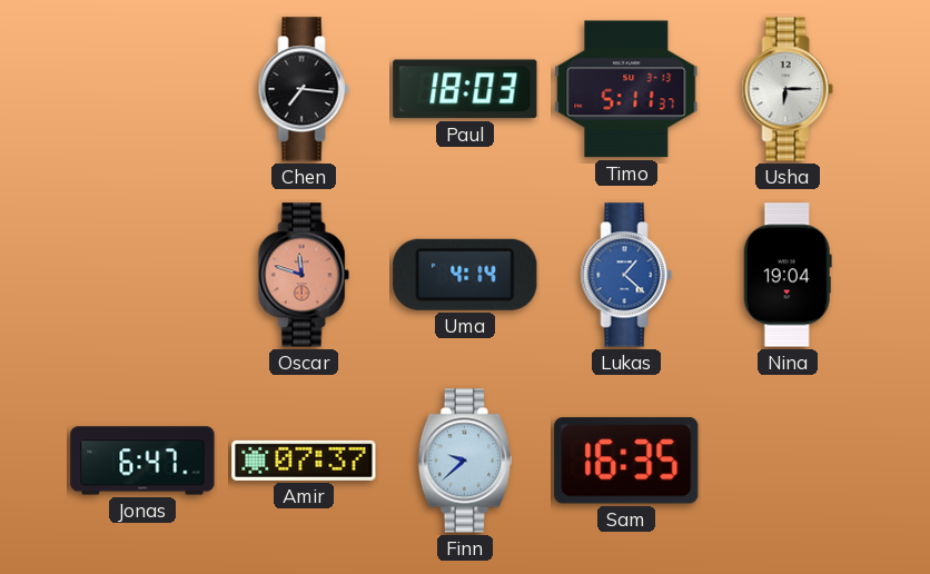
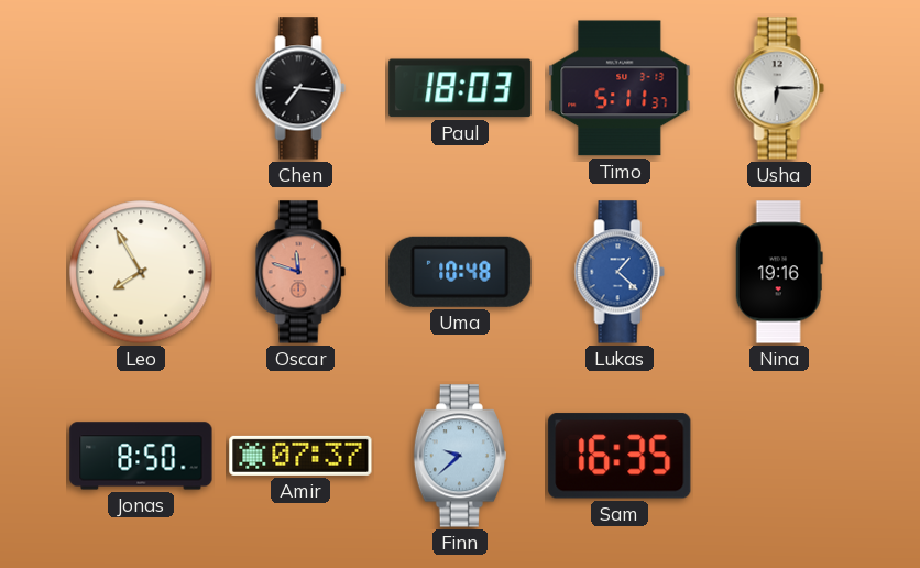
Leo: none -> 7:55
Uma: 4:14 -> 10:48
Nina: 19:04 -> 19:16
Jonas: 6:47 -> 8:50
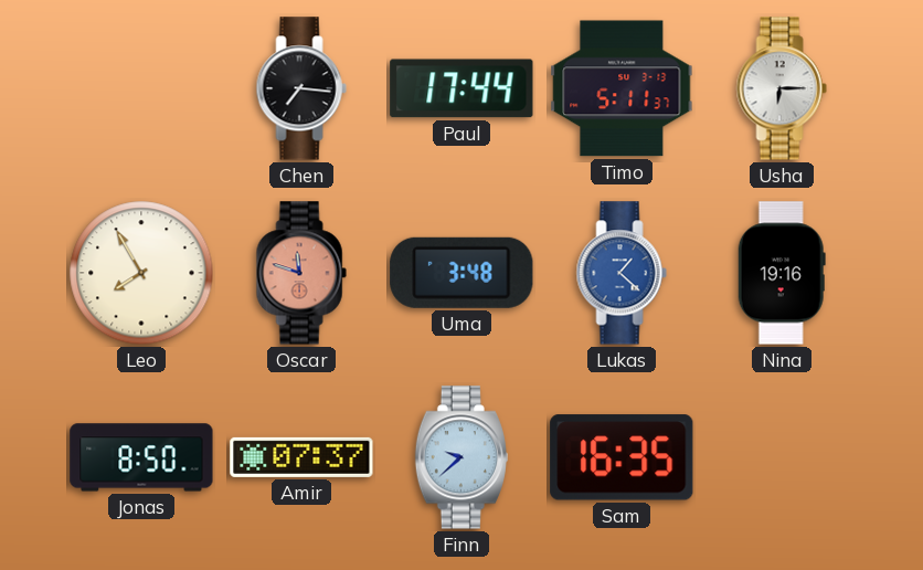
Paul: 18:03 -> 17:44
Uma: 10:48 -> 3:48
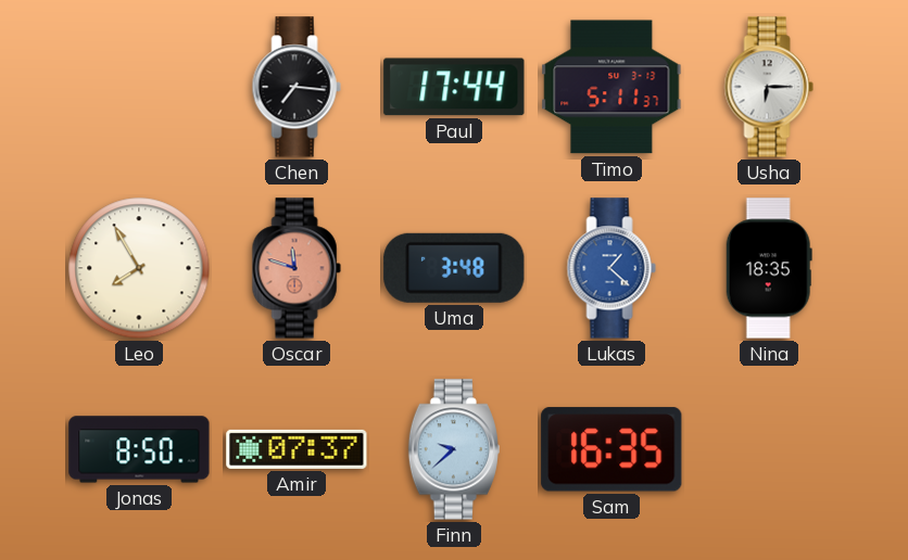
Nina: 19:16 -> 18:35
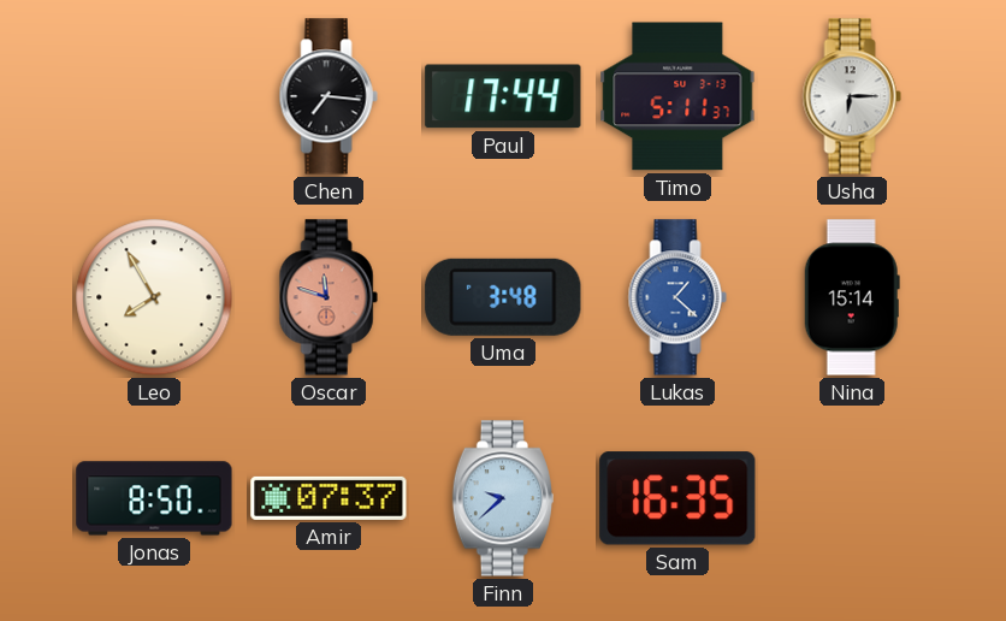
Nina: 18:35 -> 15:14
